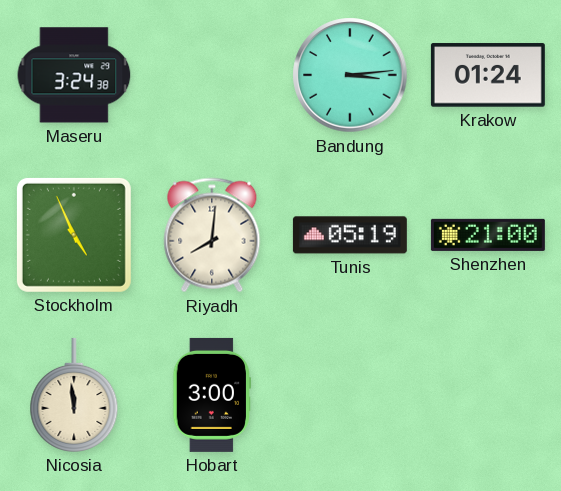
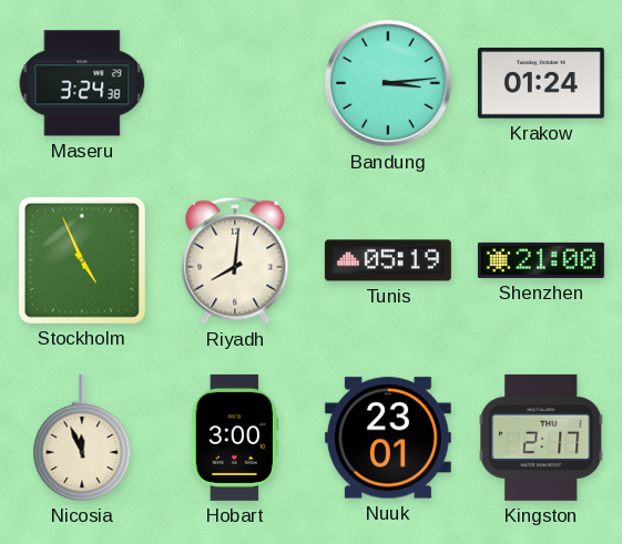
Nicosia: 11:59 -> 11:56
Nuuk: none -> 23:01
Kingston: none -> 2:17
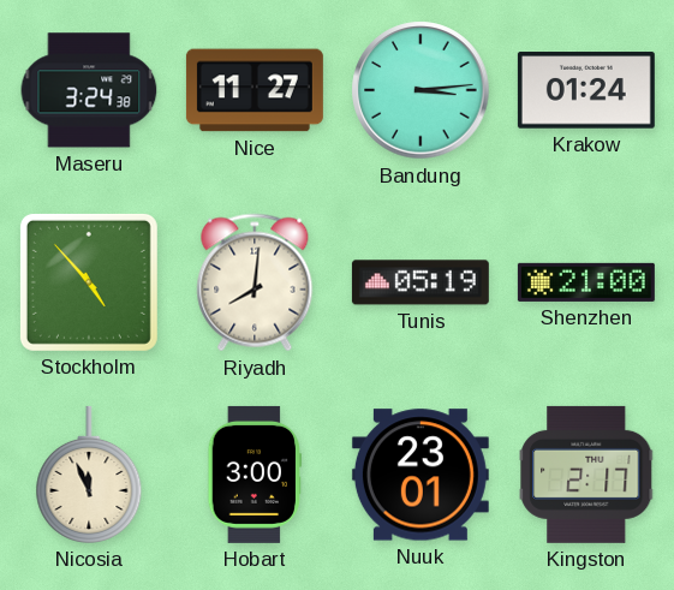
Nice: none -> 11:27
Stockholm: 4:56 -> 4:53
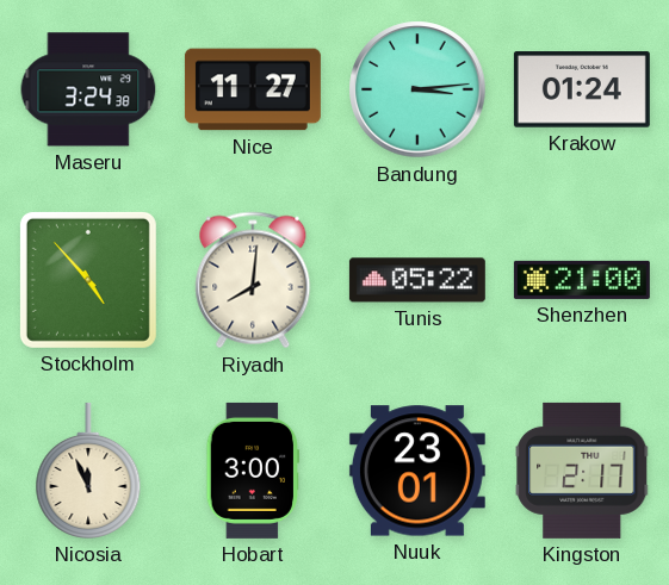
Tunis: 05:19 -> 05:22
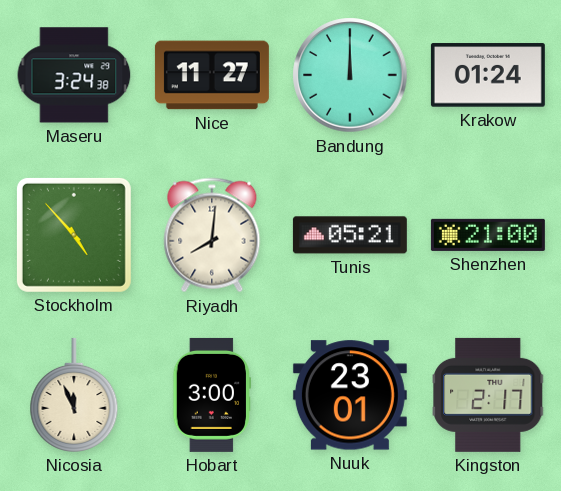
Bandung: 3:14 -> 12:00
Tunis: 05:22 -> 05:21
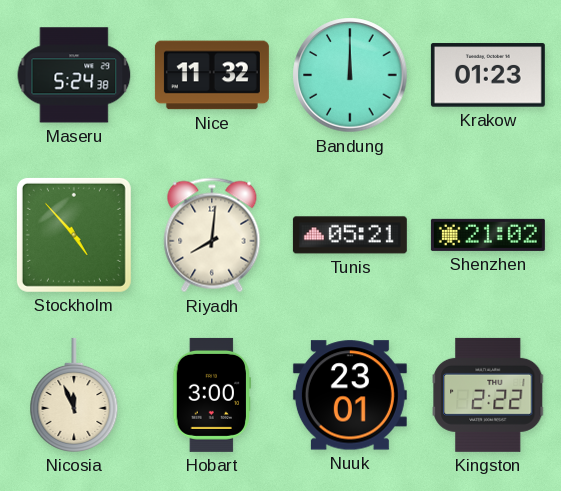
Maseru: 3:24 -> 5:24
Nice: 11:27 -> 11:32
Krakow: 01:24 -> 01:23
Shenzhen: 21:00 -> 21:02
Kingston: 2:17 -> 2:22
